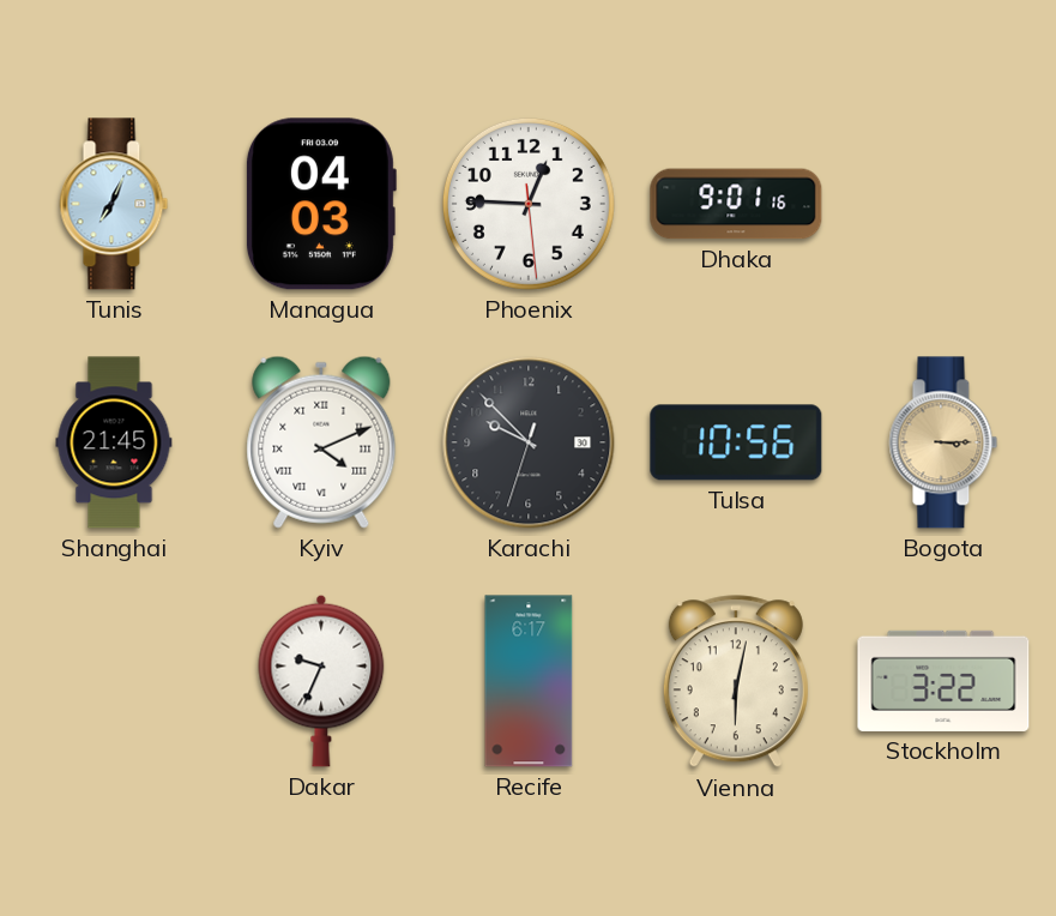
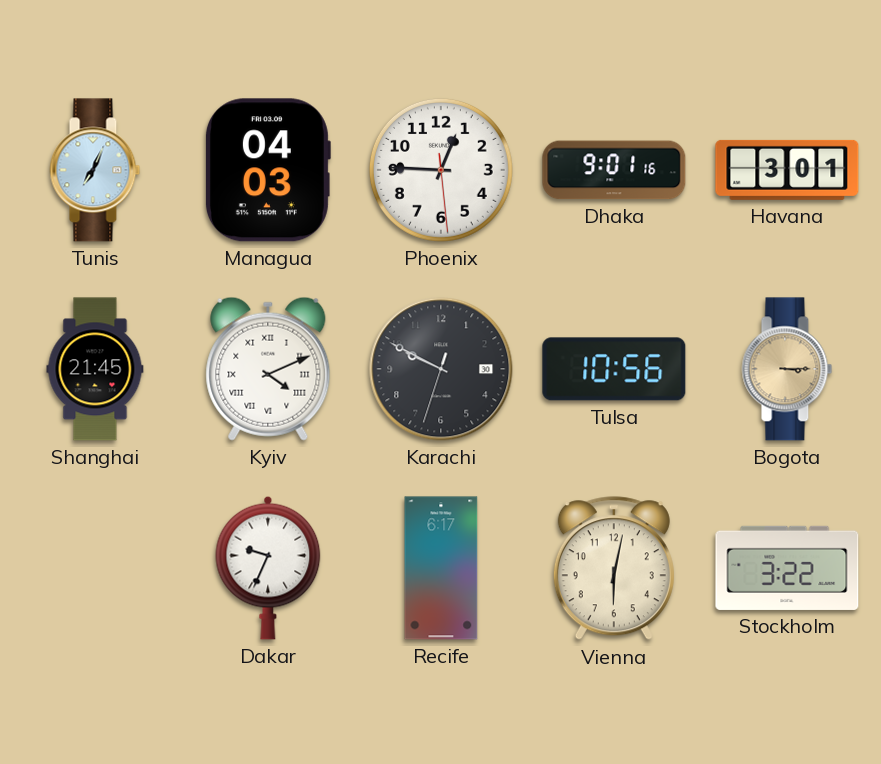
Havana: none -> 3:01
Karachi: 9:52 -> 9:49
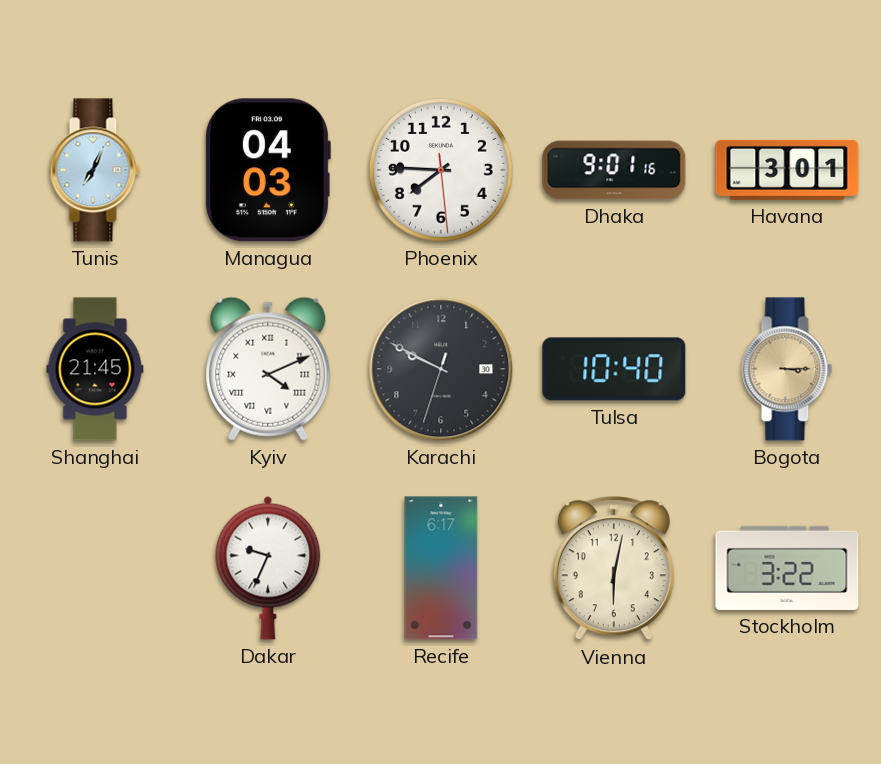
Phoenix: 12:45 -> 7:45
Tulsa: 10:56 -> 10:40
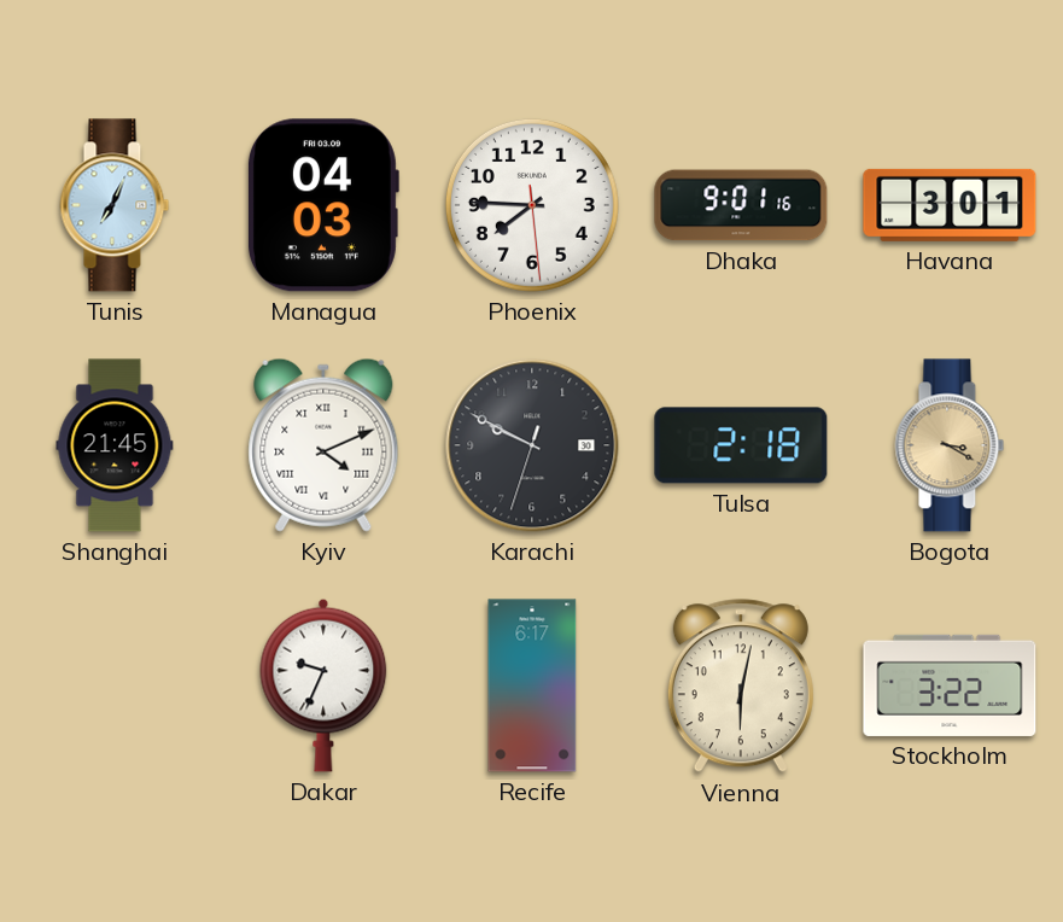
Tulsa: 10:40 -> 2:18
Bogota: 3:15 -> 3:20
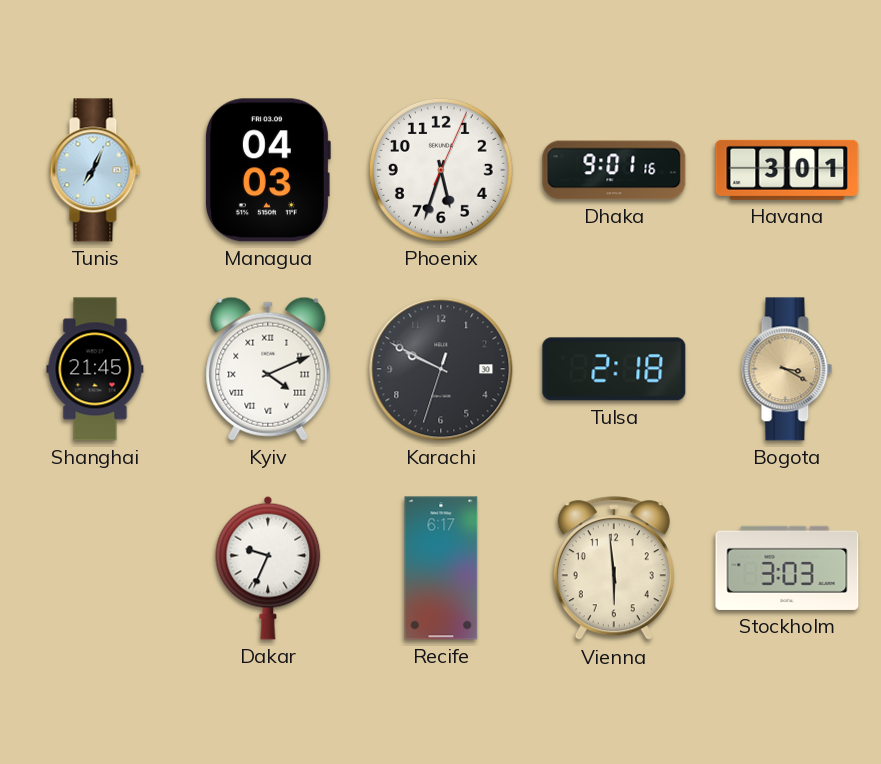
Phoenix: 7:45 -> 5:33
Vienna: 6:02 -> 5:59
Stockholm: 3:22 -> 3:03
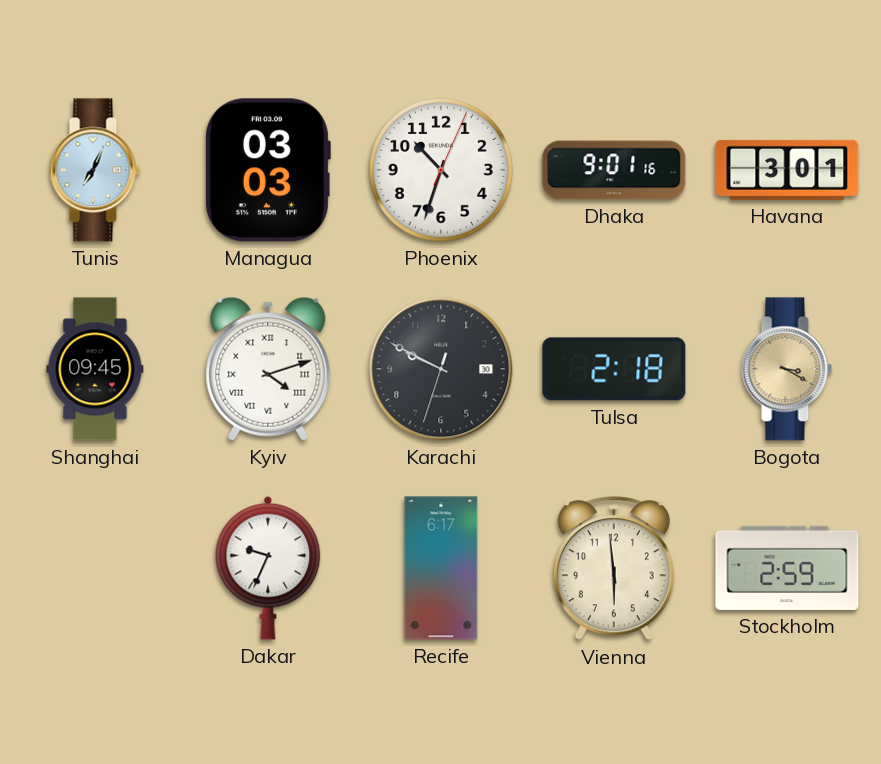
Managua: 04:03 -> 03:03
Phoenix: 5:33 -> 10:33
Shanghai: 21:45 -> 09:45
Kyiv: 4:11 -> 4:12
Stockholm: 3:03 -> 2:59
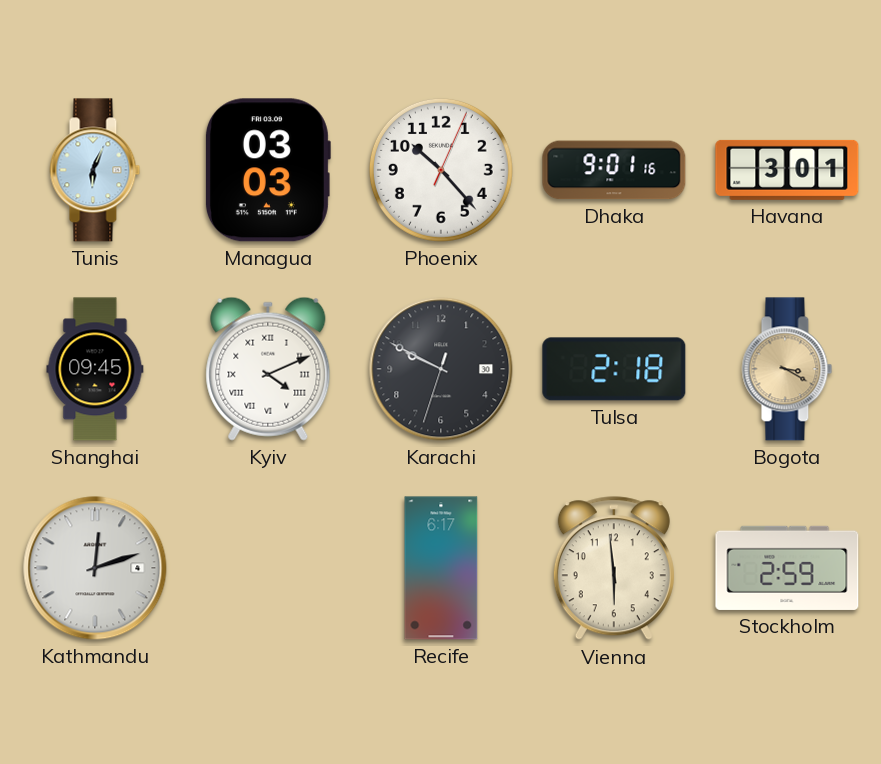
Tunis: 7:04 -> 6:04
Phoenix: 10:33 -> 10:23
Kyiv: 4:12 -> 4:11
Kathmandu: none -> 12:12
Dakar: 9:34 -> none
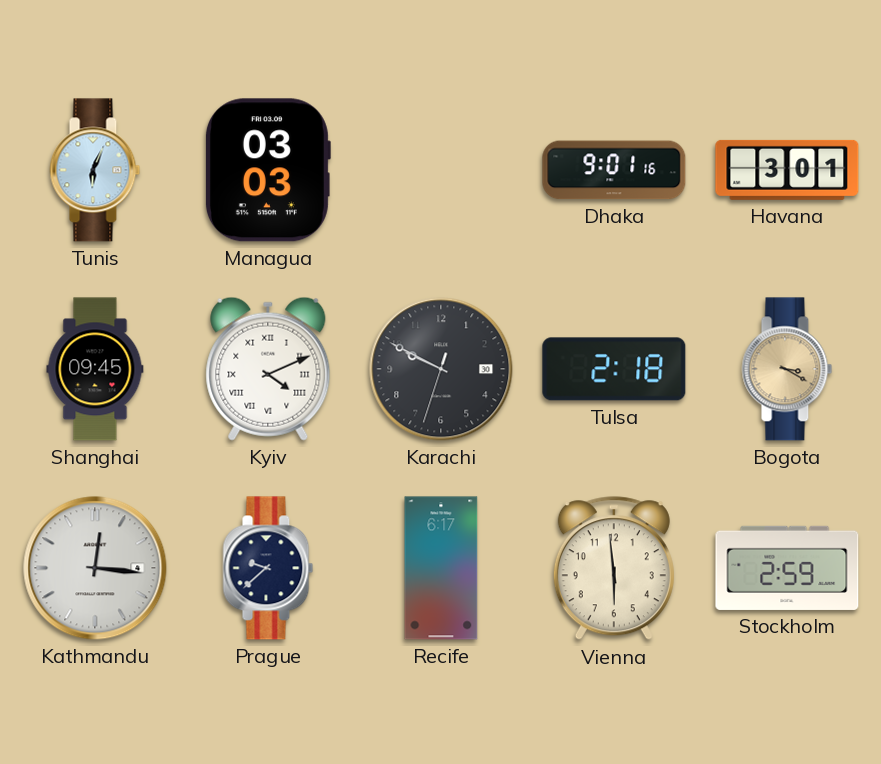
Phoenix: 10:23 -> none
Kathmandu: 12:12 -> 12:16
Prague: none -> 9:38
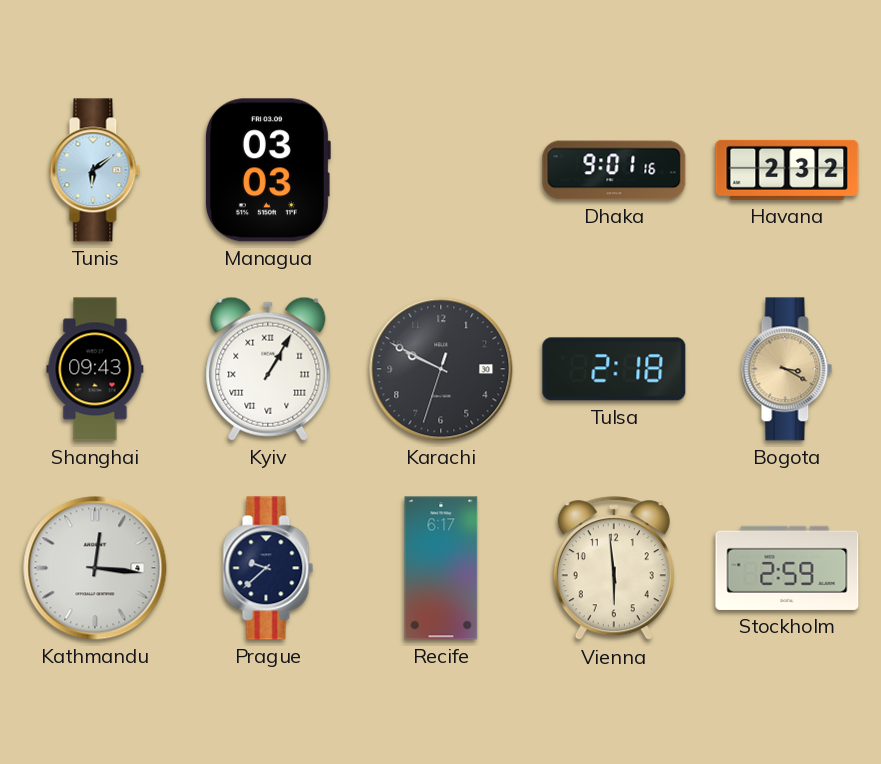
Tunis: 6:04 -> 6:09
Havana: 3:01 -> 2:32
Shanghai: 09:45 -> 09:43
Kyiv: 4:11 -> 1:05
